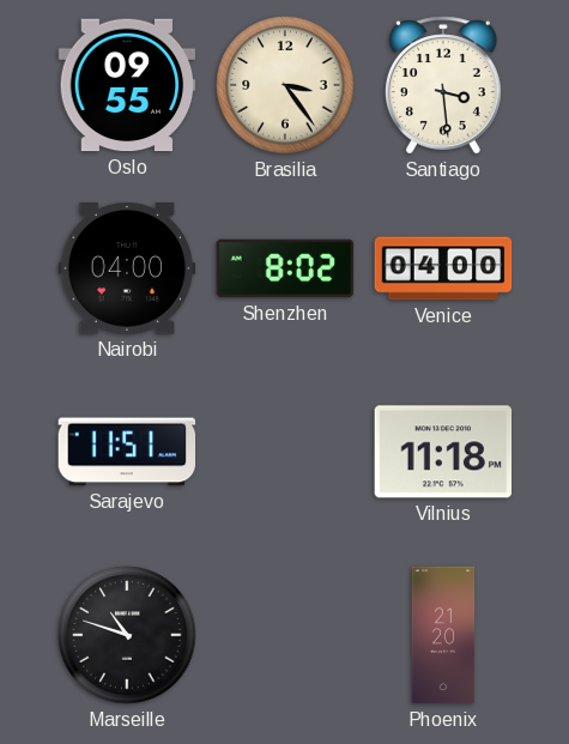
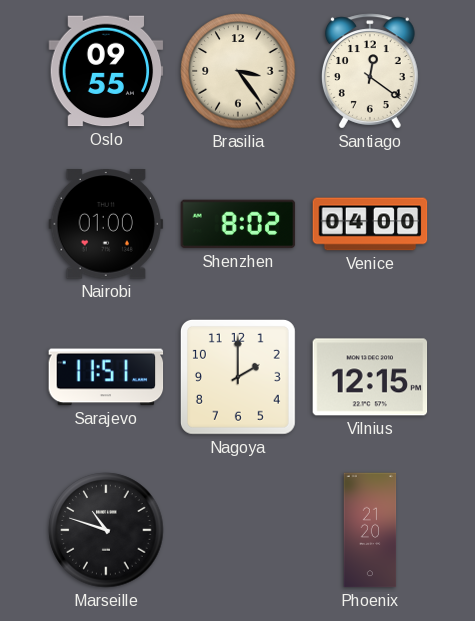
Santiago: 3:29 -> 12:21
Nairobi: 04:00 -> 01:00
Nagoya: none -> 2:00
Vilnius: 11:18 -> 12:15
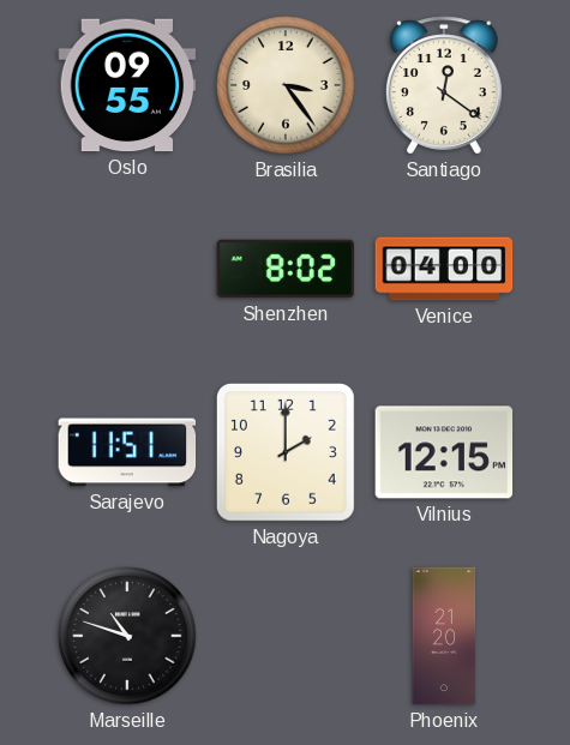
Nairobi: 01:00 -> none
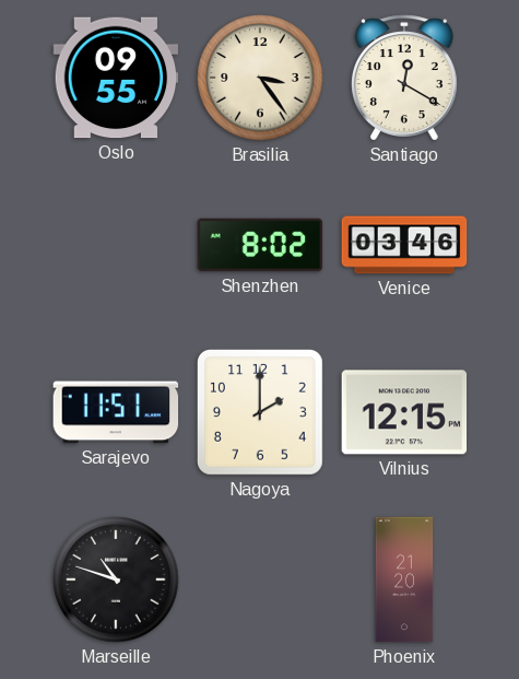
Santiago: 12:21 -> 12:20
Venice: 04:00 -> 03:46
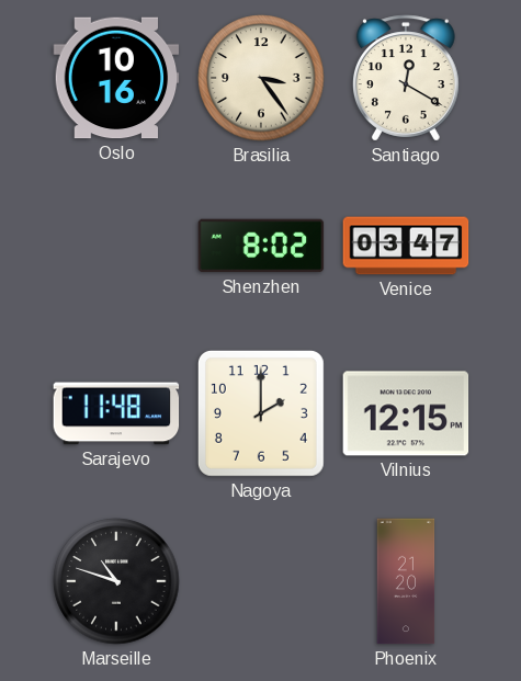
Oslo: 09:55 -> 10:16
Venice: 03:46 -> 03:47
Sarajevo: 11:51 -> 11:48
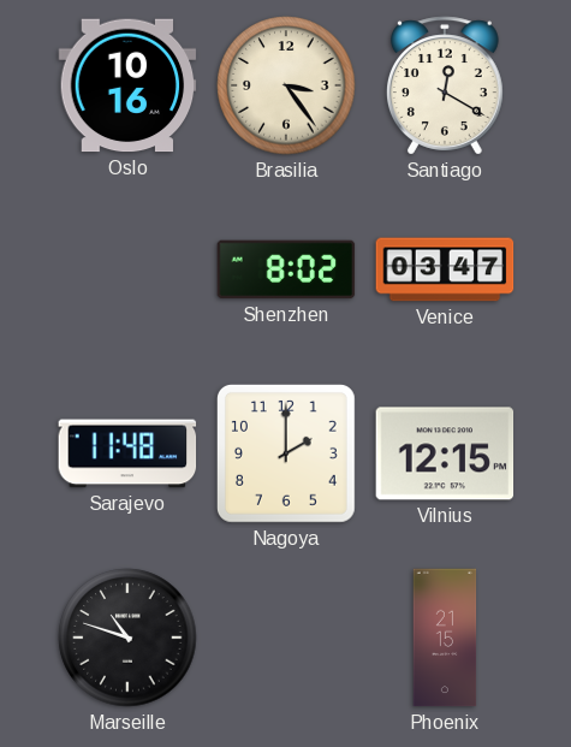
Phoenix: 21:20 -> 21:15
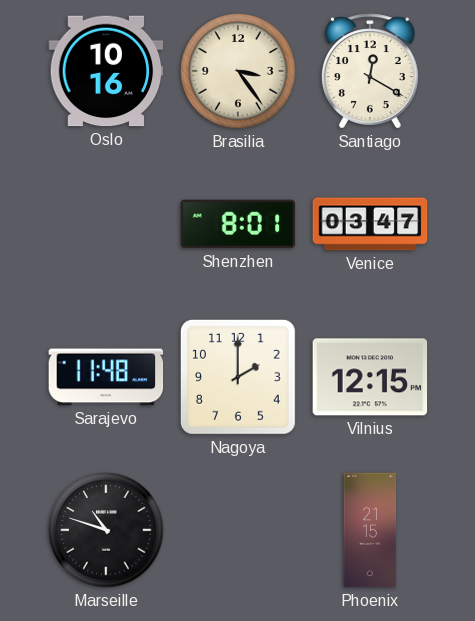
Shenzhen: 8:02 -> 8:01
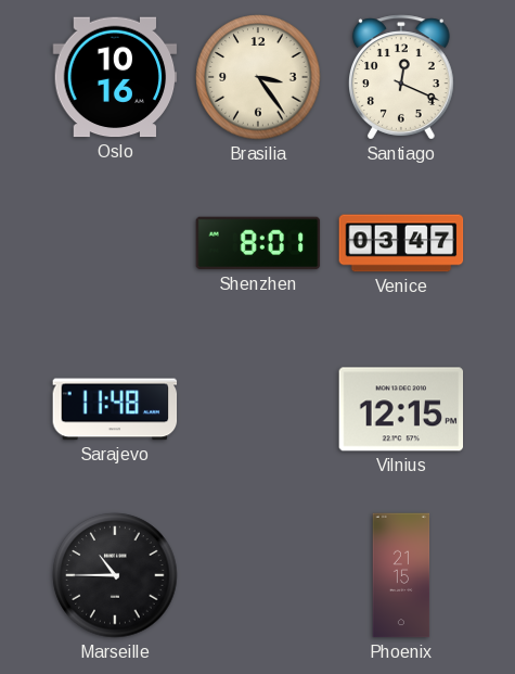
Santiago: 12:20 -> 12:19
Nagoya: 2:00 -> none
Marseille: 10:48 -> 10:45
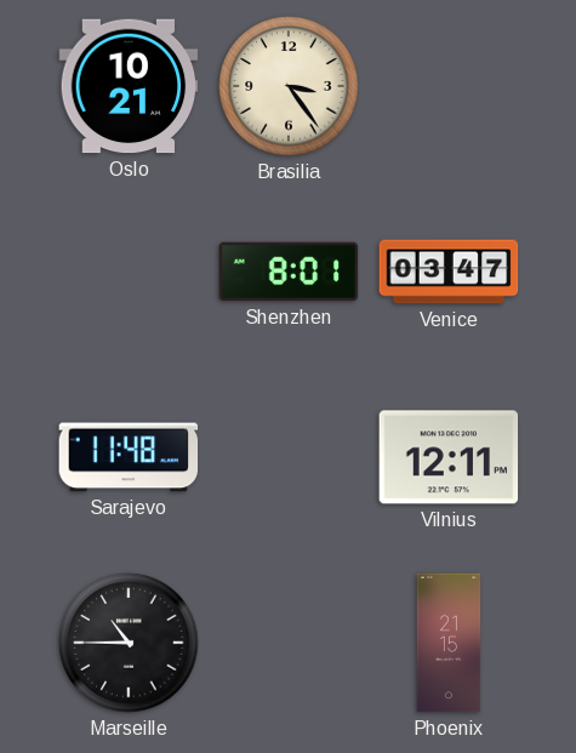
Oslo: 10:16 -> 10:21
Santiago: 12:19 -> none
Vilnius: 12:15 -> 12:11
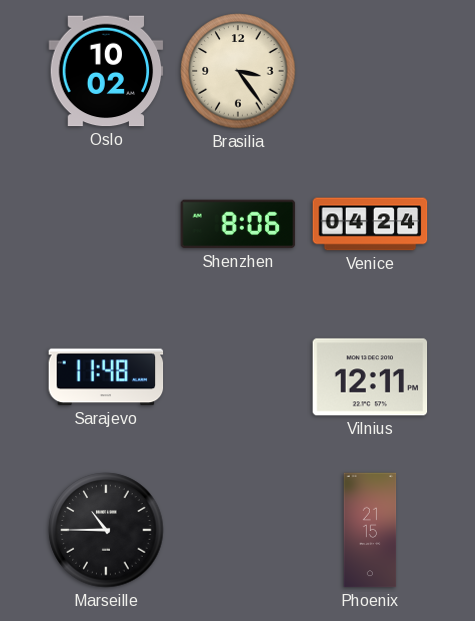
Oslo: 10:21 -> 10:02
Shenzhen: 8:01 -> 8:06
Venice: 03:47 -> 04:24
